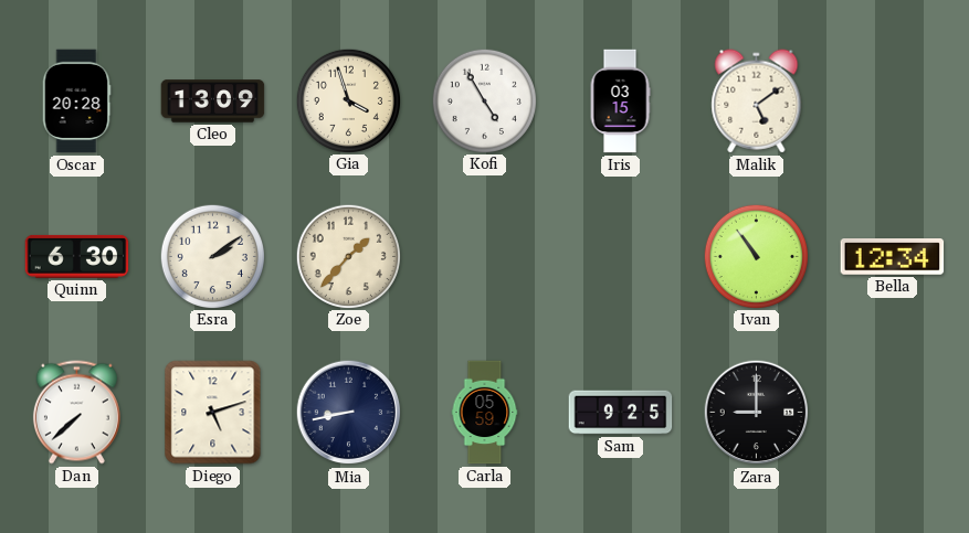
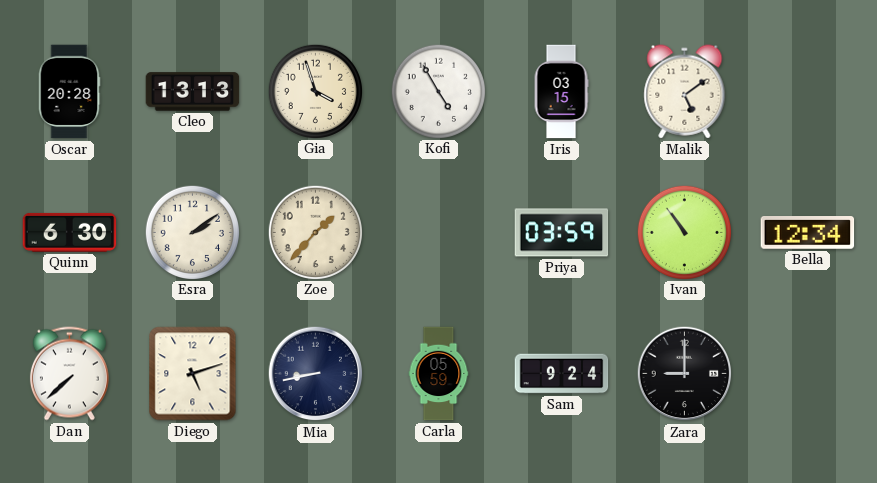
Cleo: 13:09 -> 13:13
Priya: none -> 03:59
Sam: 9:25 -> 9:24
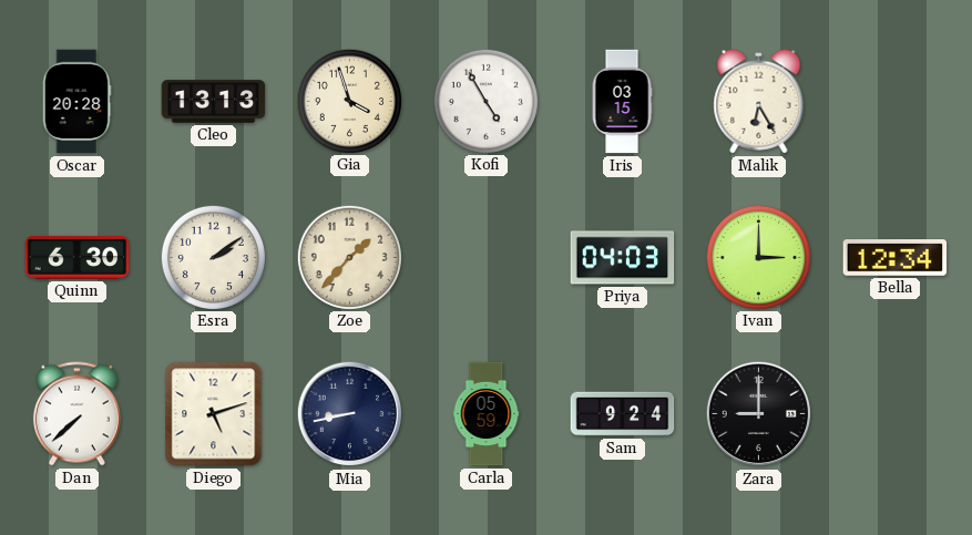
Malik: 5:09 -> 6:25
Priya: 03:59 -> 04:03
Ivan: 10:54 -> 3:00
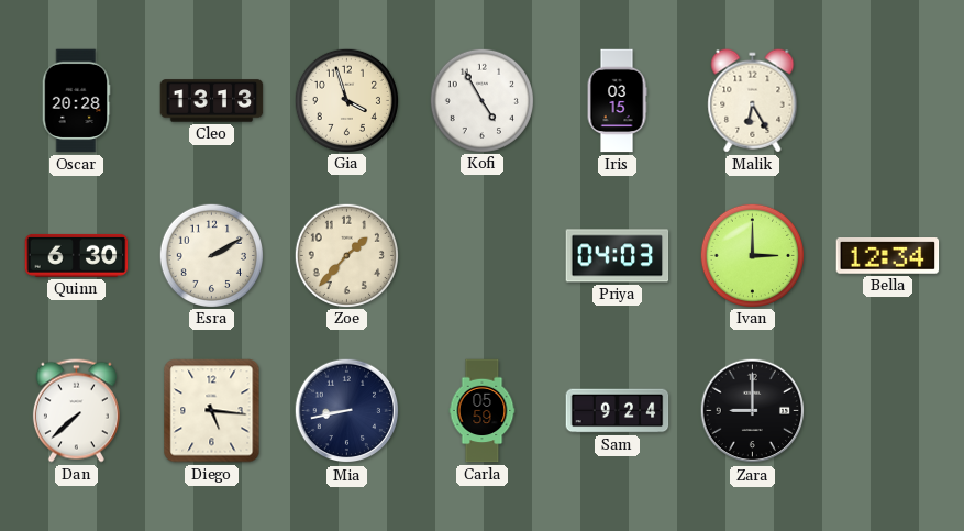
Esra: 2:09 -> 2:10
Diego: 5:12 -> 5:16
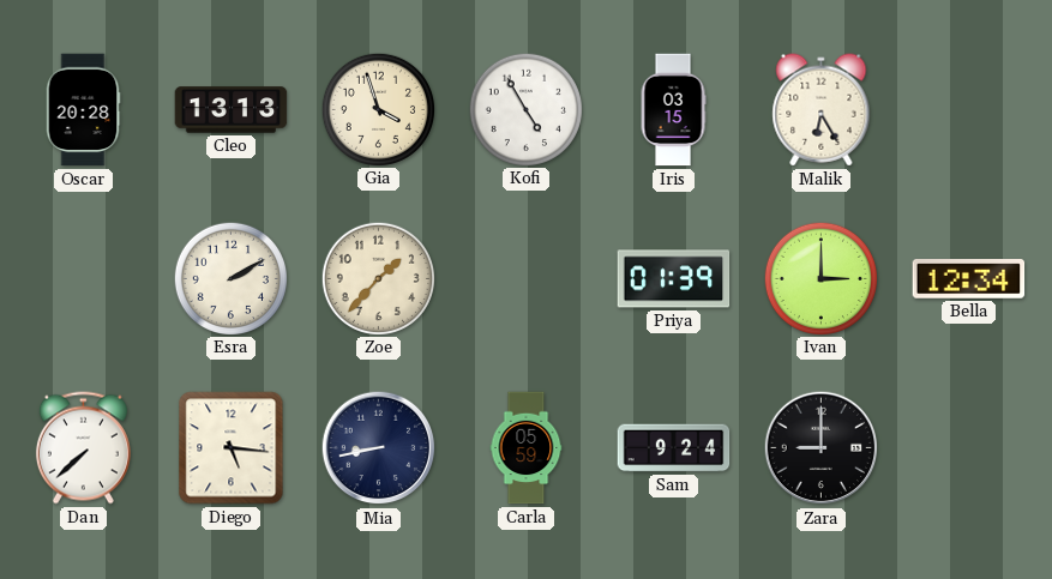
Quinn: 6:30 -> none
Priya: 04:03 -> 01:39
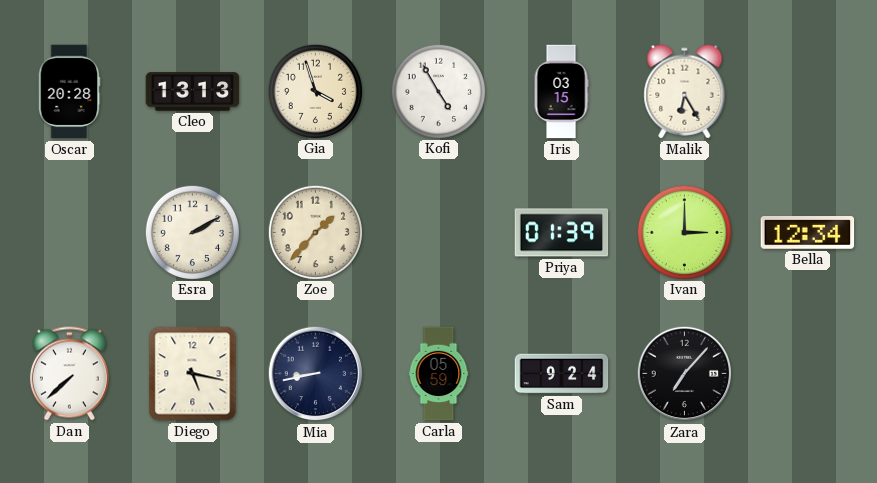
Diego: 5:16 -> 5:17
Zara: 9:00 -> 7:07
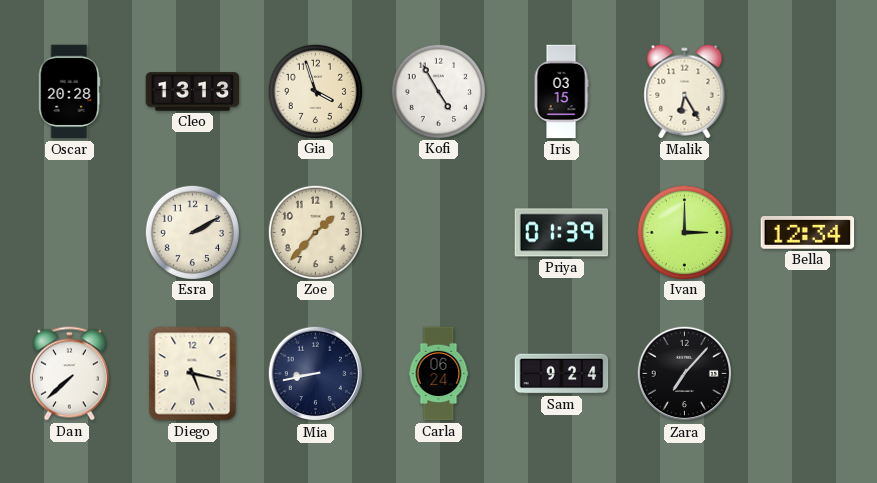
Carla: 05:59 -> 06:24
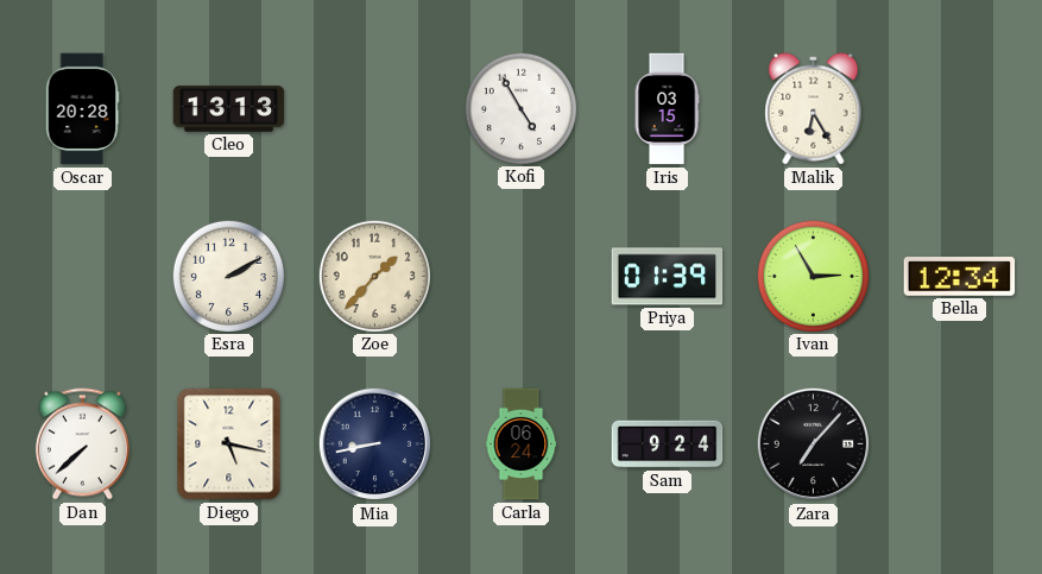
Gia: 3:57 -> none
Ivan: 3:00 -> 2:55
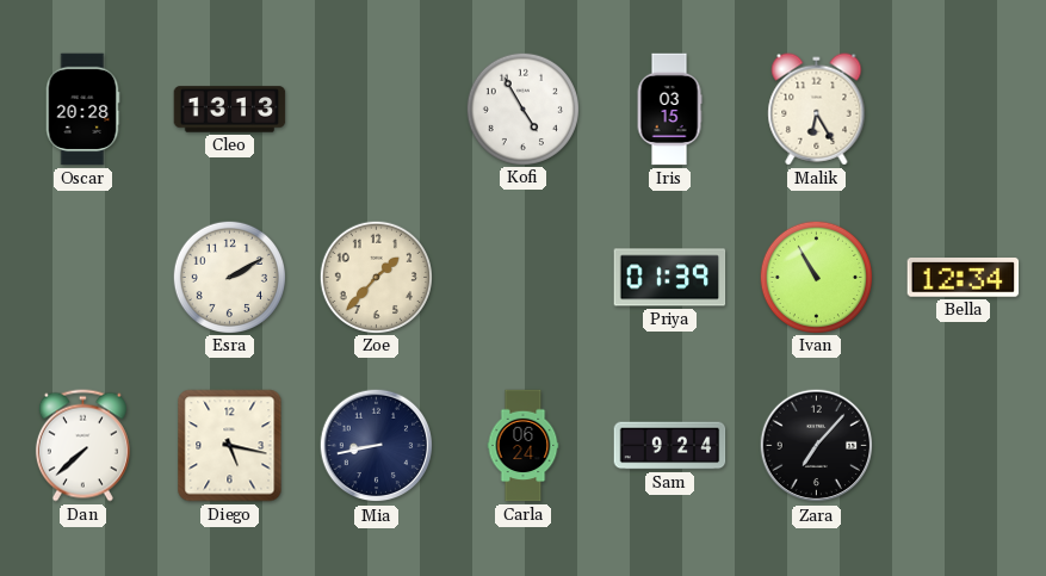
Ivan: 2:55 -> 10:55
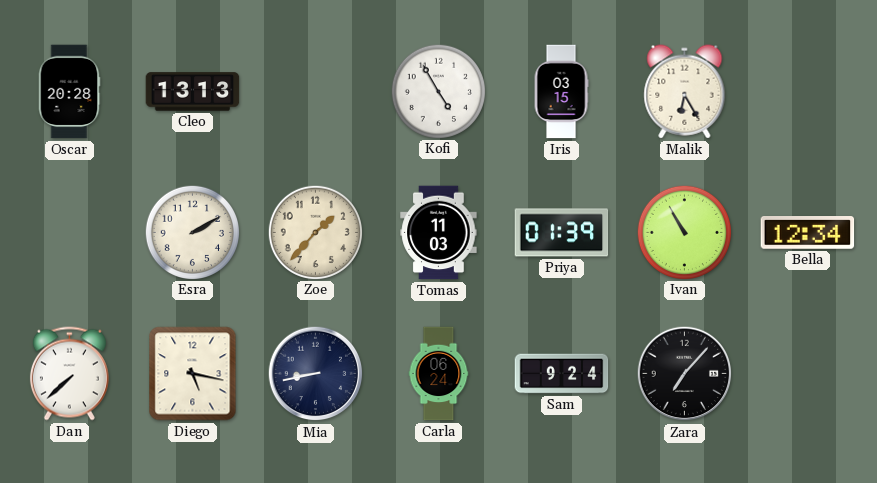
Tomas: none -> 11:03
